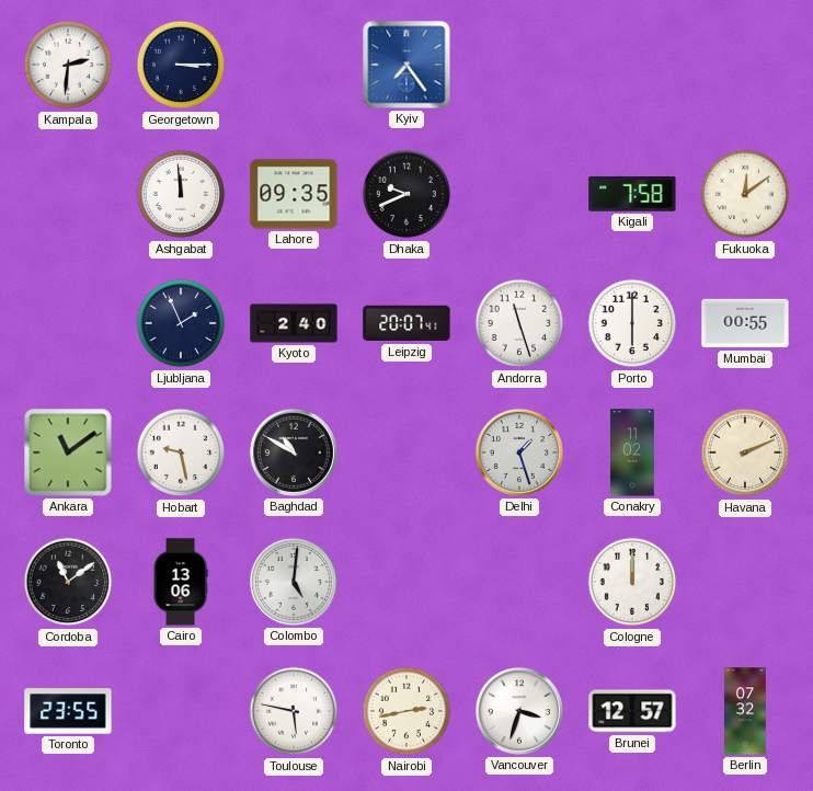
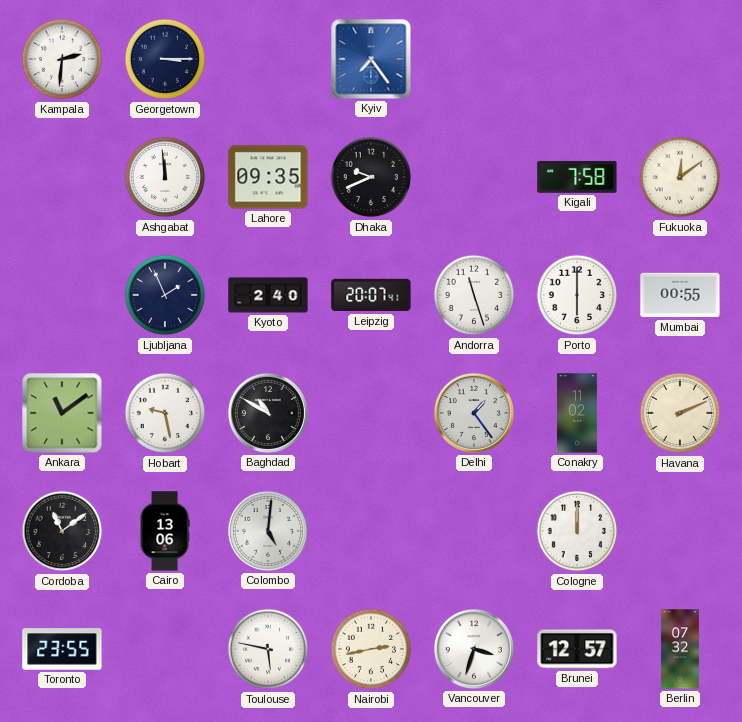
Delhi: 1:27 -> 1:24
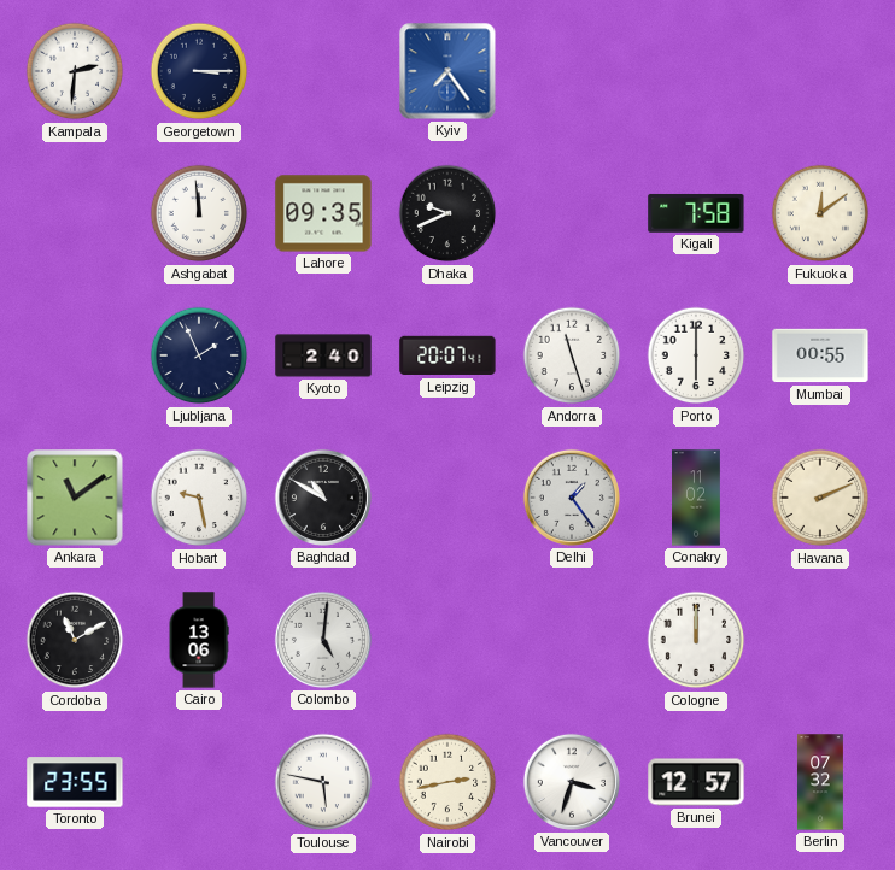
Cordoba: 11:09 -> 11:10
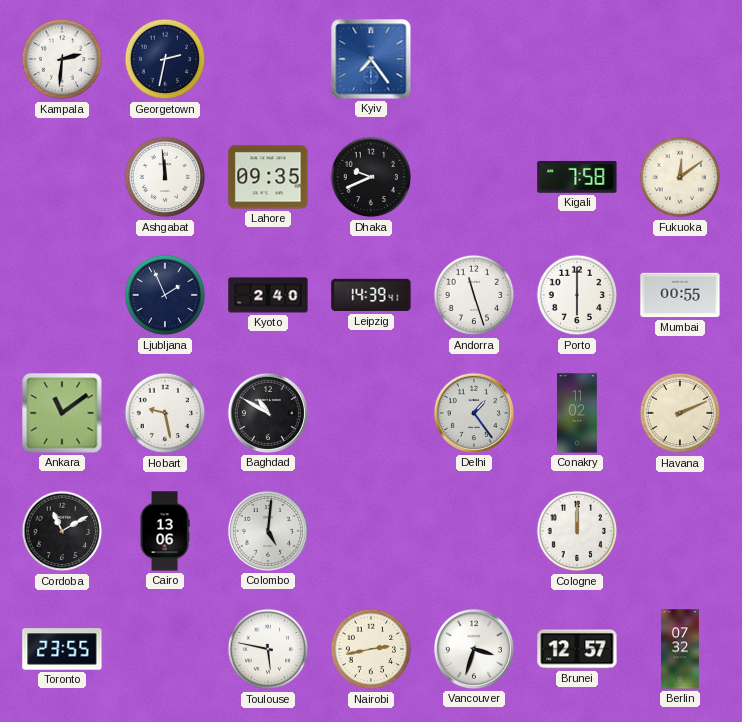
Georgetown: 3:15 -> 2:32
Leipzig: 20:07 -> 14:39
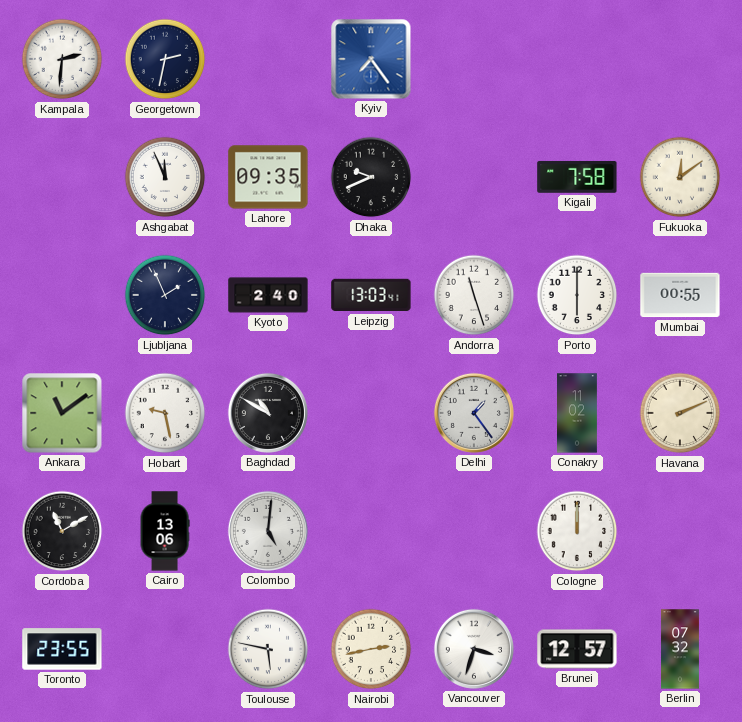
Ashgabat: 11:59 -> 11:56
Leipzig: 14:39 -> 13:03
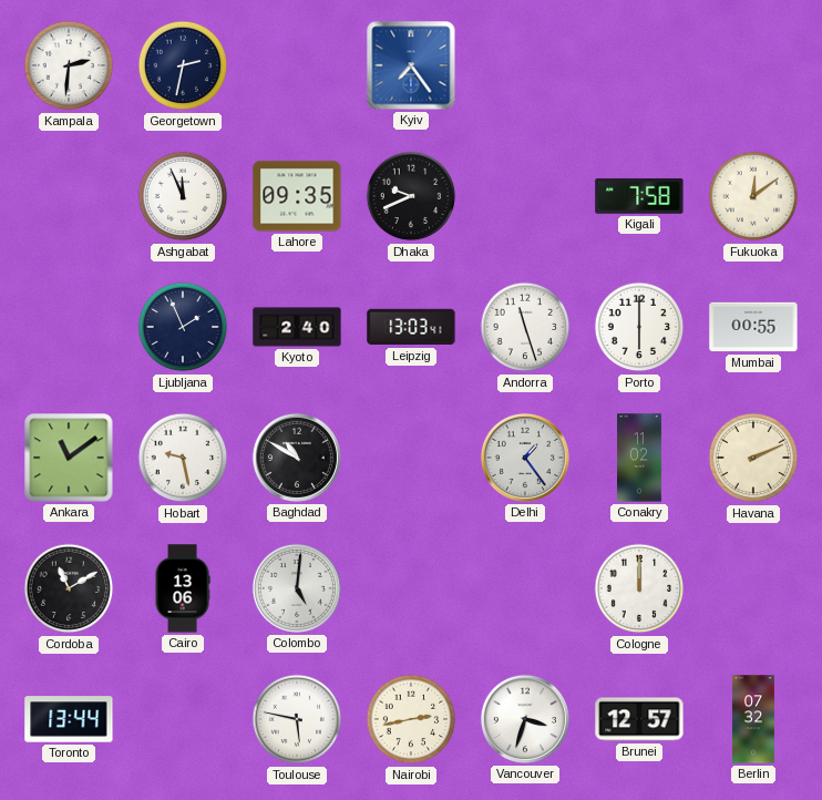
Toronto: 23:55 -> 13:44
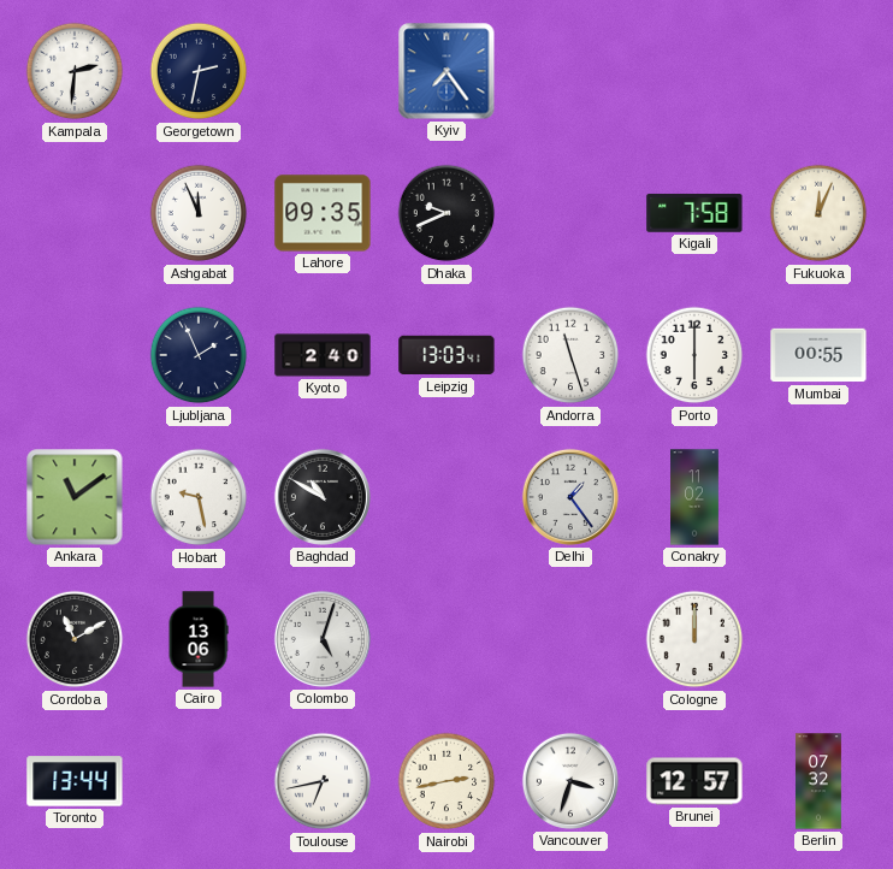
Fukuoka: 12:09 -> 12:04
Havana: 2:11 -> none
Colombo: 5:01 -> 5:03
Toulouse: 5:47 -> 6:43
